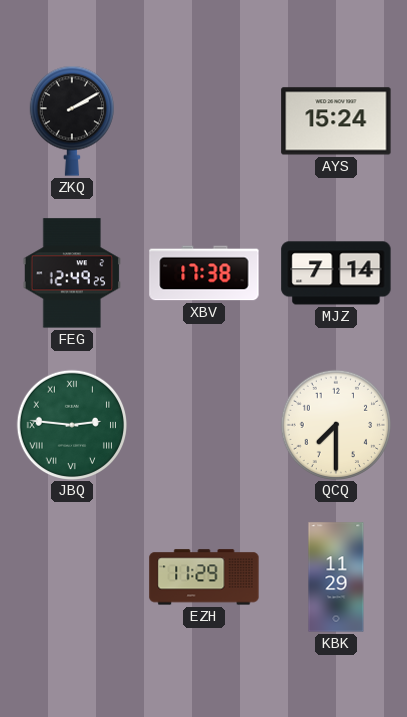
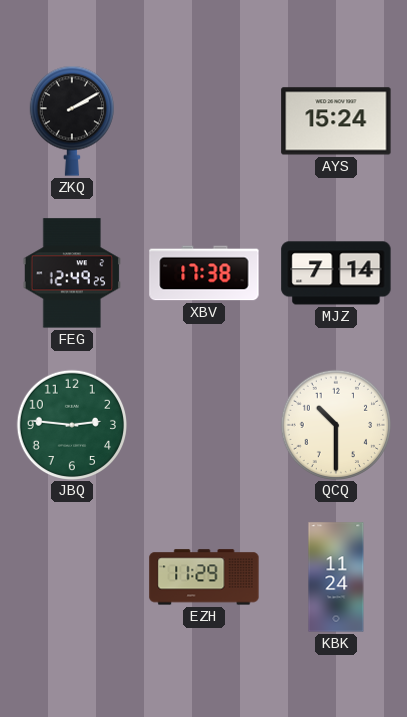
JBQ numerals: Roman -> Arabic
QCQ: 7:30 -> 10:30
KBK: 11:29 -> 11:24
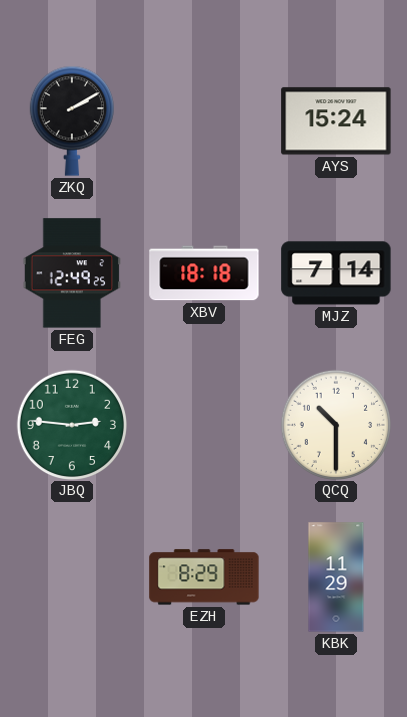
XBV: 17:38 -> 18:18
EZH: 11:29 -> 8:29
KBK: 11:24 -> 11:29
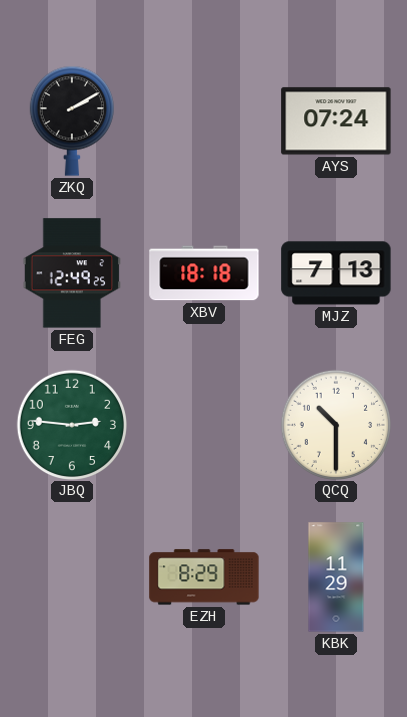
AYS: 15:24 -> 07:24
MJZ: 7:14 -> 7:13
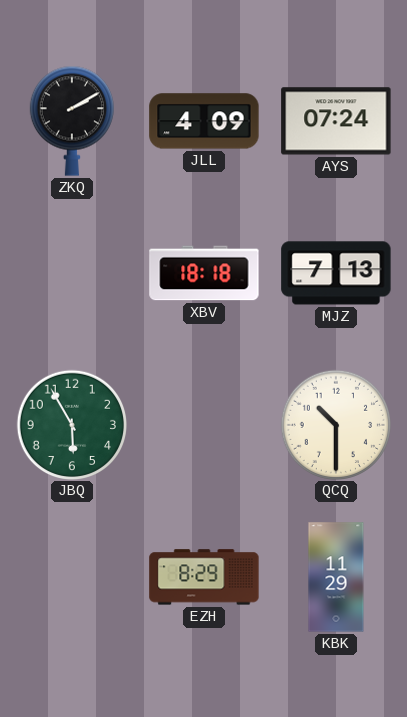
JLL: none -> 4:09
FEG: 12:49 -> none
JBQ: 2:46 -> 5:55
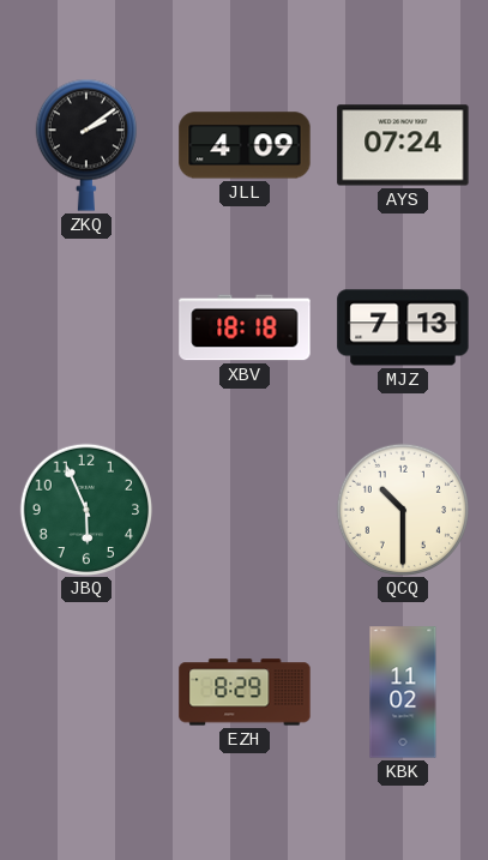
ZKQ: 2:10 -> 2:09
JBQ: 5:55 -> 5:56
KBK: 11:29 -> 11:02
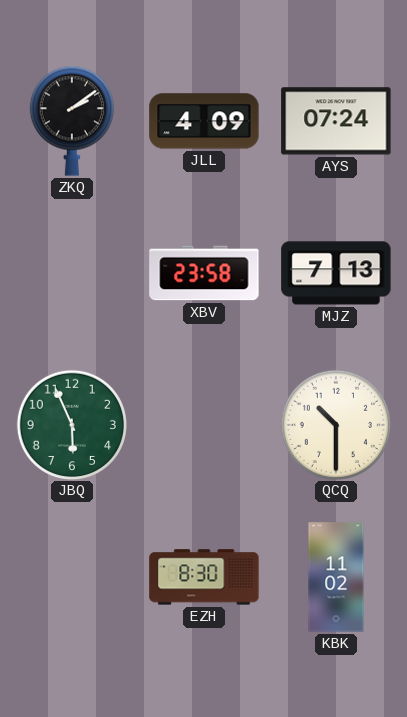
XBV: 18:18 -> 23:58
EZH: 8:29 -> 8:30
